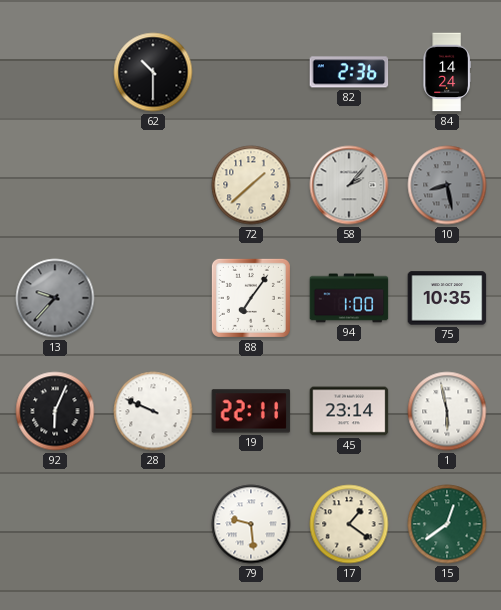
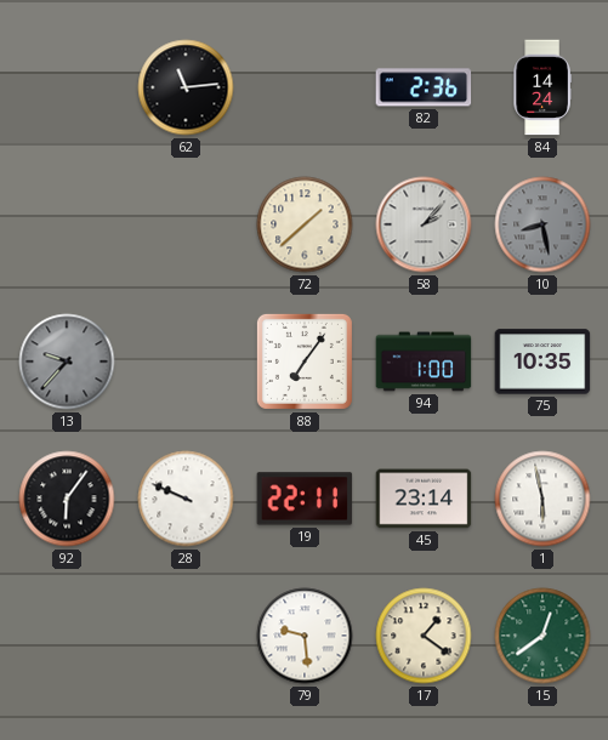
62: 10:30 -> 11:14
92: 6:04 -> 6:06
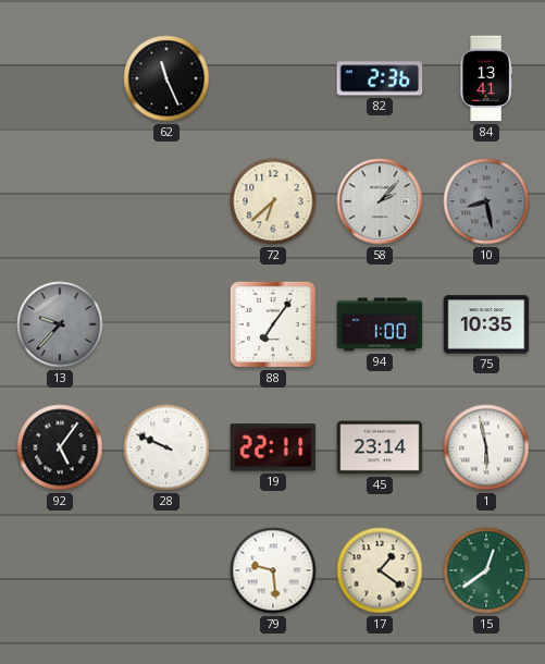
62: 11:14 -> 11:26
84: 14:24 -> 13:41
72: 1:38 -> 6:38
92: 6:06 -> 5:06
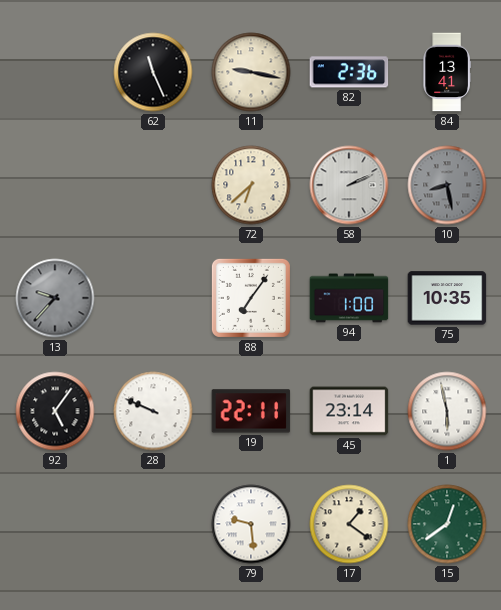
11: none -> 9:17
58: 2:07 -> 2:11
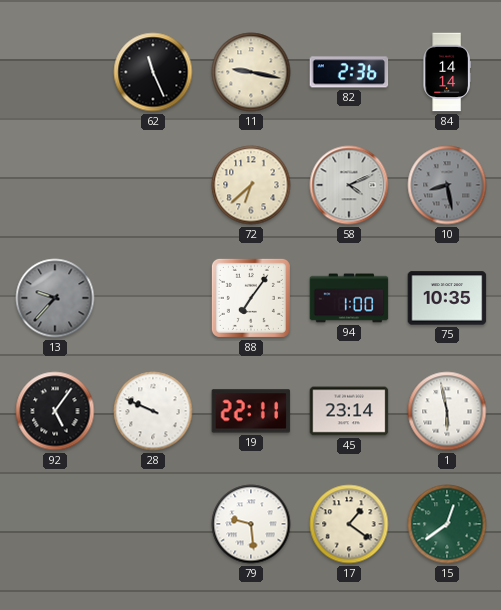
84: 13:41 -> 14:14
58: 2:11 -> 4:11
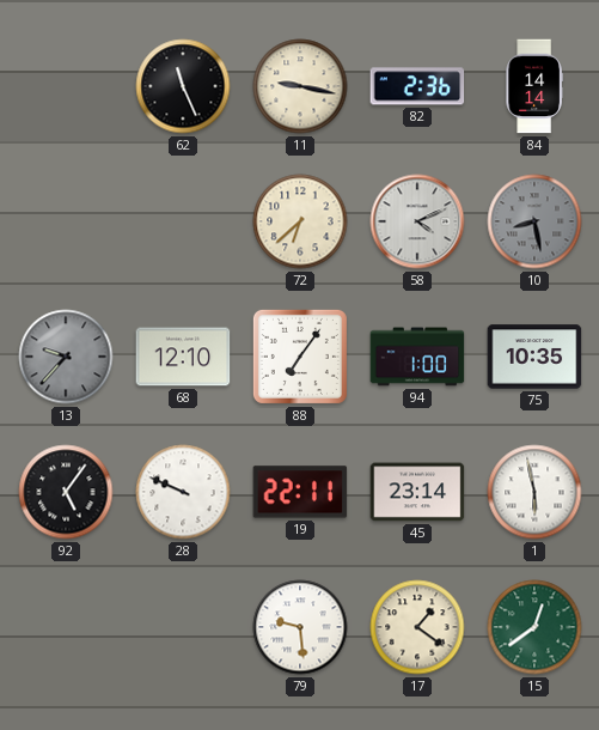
68: none -> 12:10
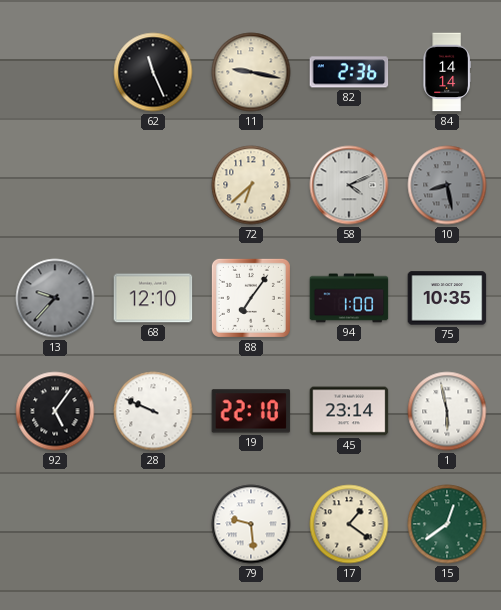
19: 22:11 -> 22:10
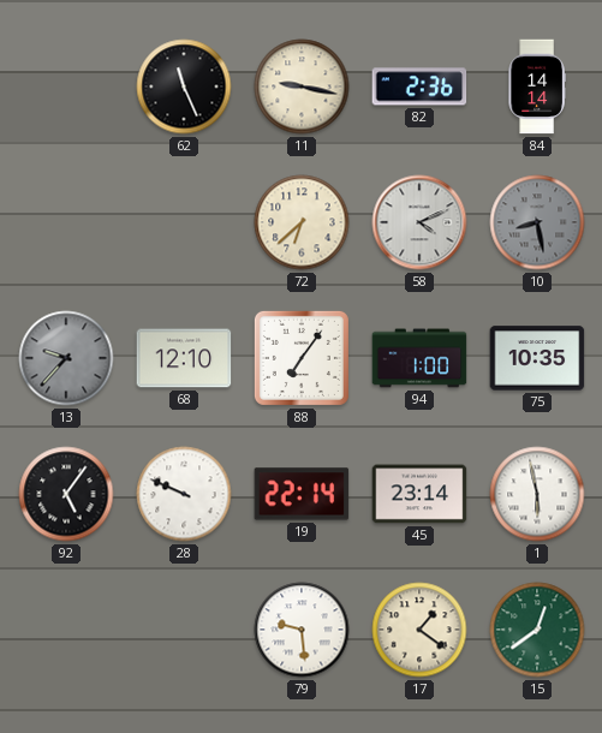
19: 22:10 -> 22:14
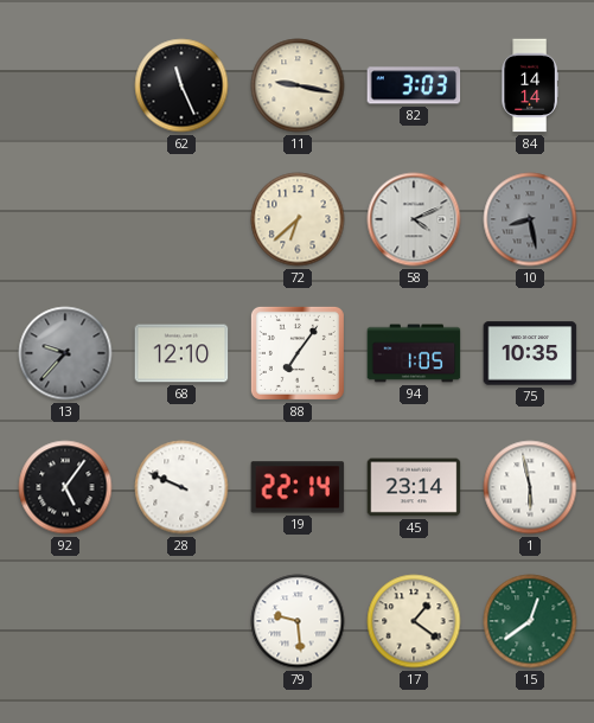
82: 2:36 -> 3:03
94: 1:00 -> 1:05
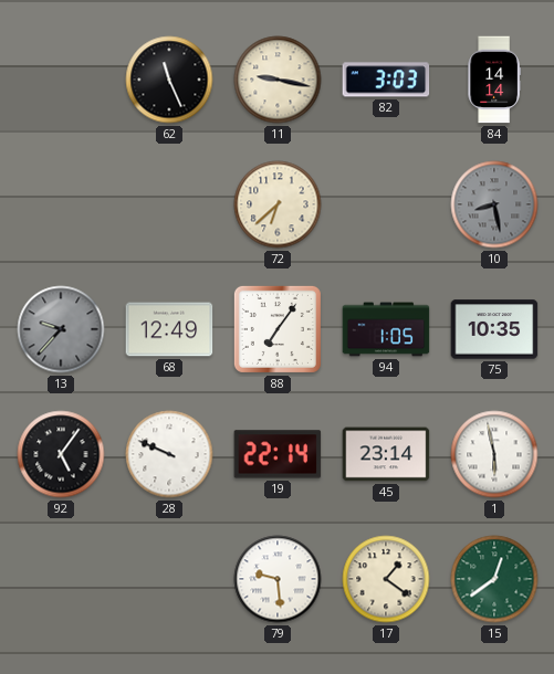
58: 4:11 -> none
68: 12:10 -> 12:49
